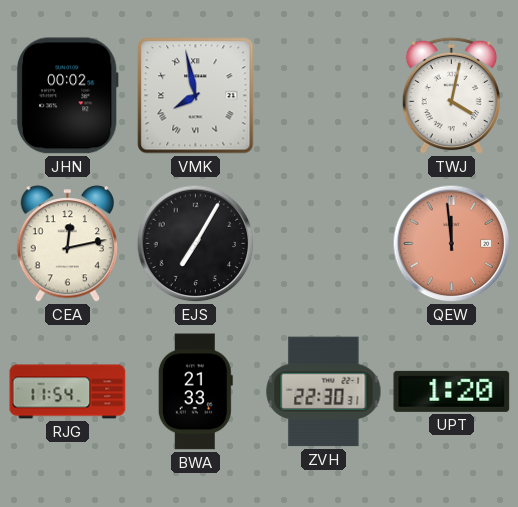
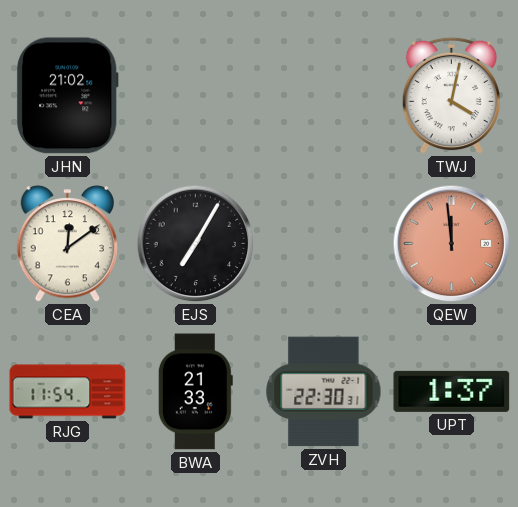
JHN: 00:02 -> 21:02
VMK: 7:58 -> none
CEA: 12:13 -> 12:09
UPT: 1:20 -> 1:37
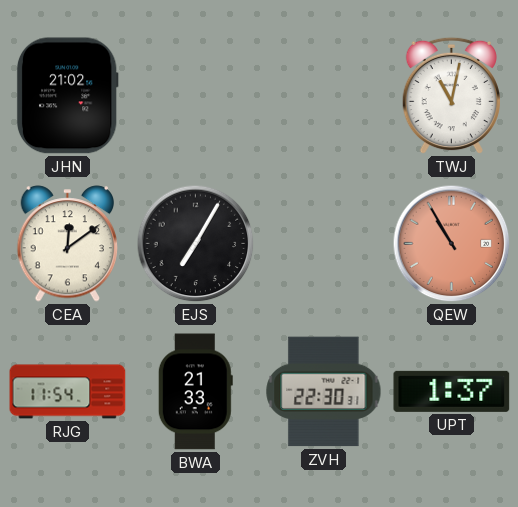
TWJ: 4:02 -> 11:02
QEW: 11:59 -> 10:55
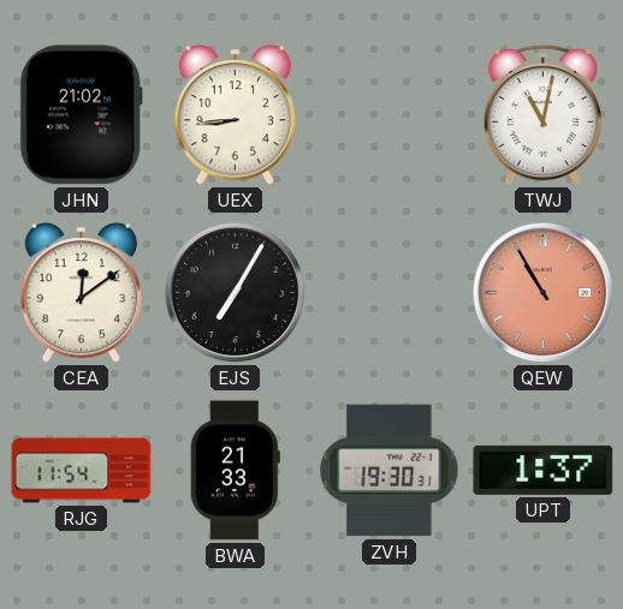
UEX: none -> 8:44
ZVH: 22:30 -> 19:30
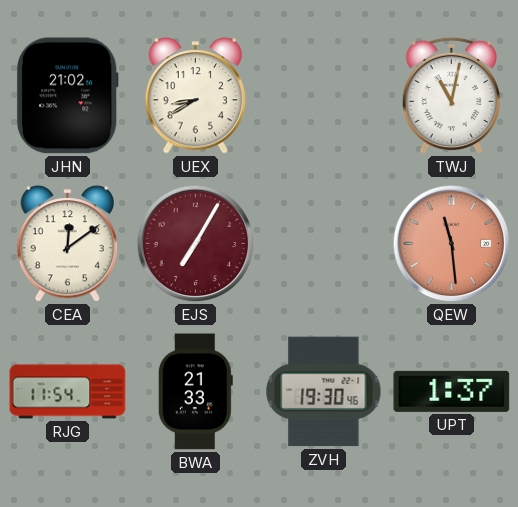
UEX: 8:44 -> 8:40
EJS dial: black -> burgundy
QEW: 10:55 -> 11:29
ZVH: 19:30:31 -> 19:30:46
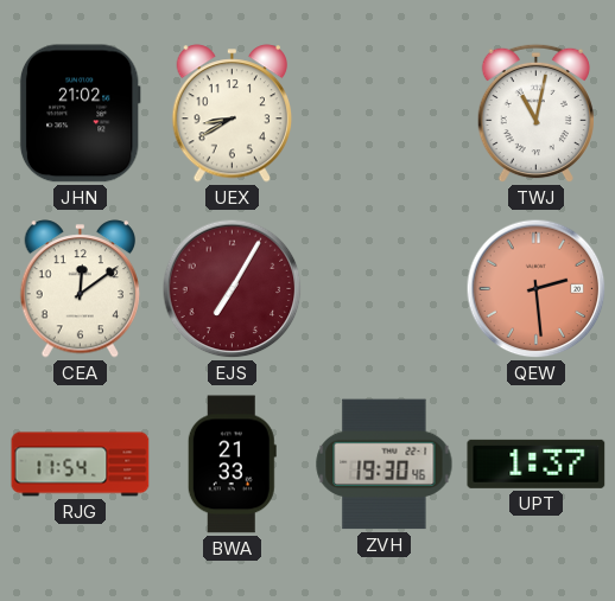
QEW: 11:29 -> 2:29
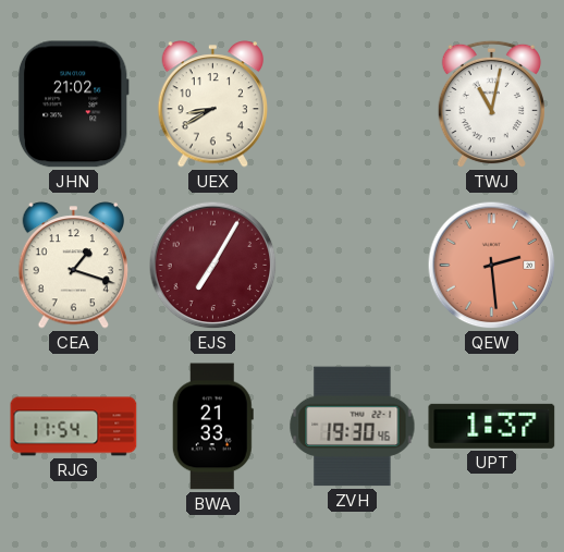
CEA: 12:09 -> 1:18
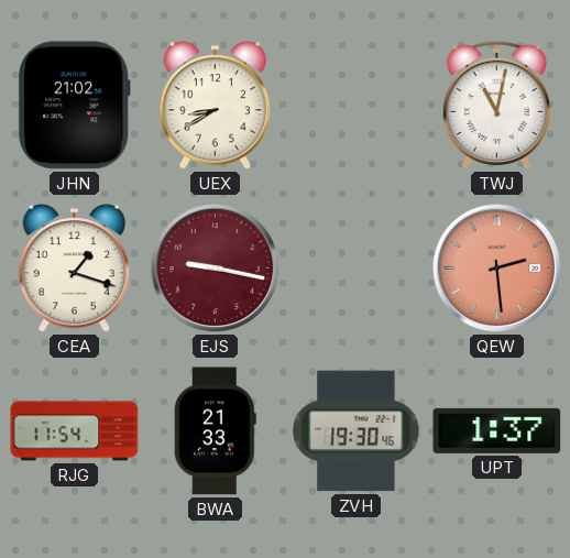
EJS: 7:05 -> 9:17
